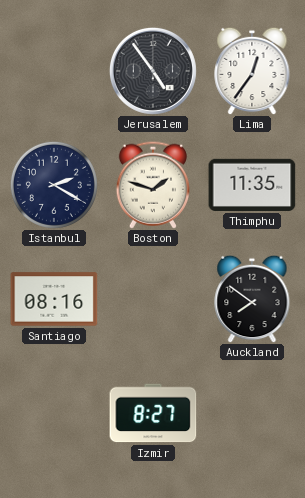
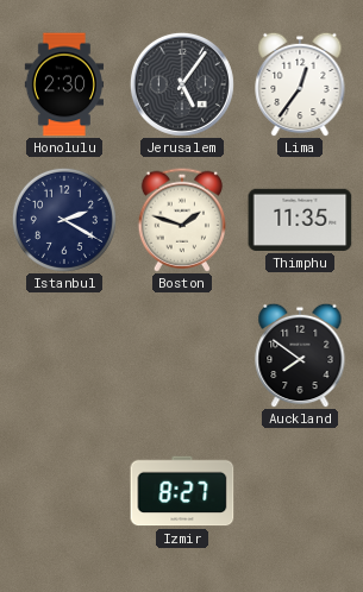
Honolulu: none -> 2:30
Jerusalem: 4:54 -> 5:06
Santiago: 08:16 -> none
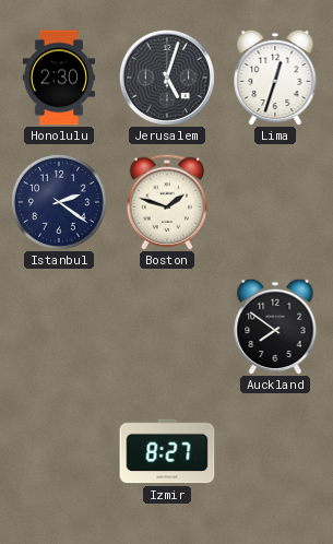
Jerusalem: 5:06 -> 5:03
Lima: 12:36 -> 12:33
Istanbul: 2:20 -> 2:21
Thimphu: 11:35 -> none
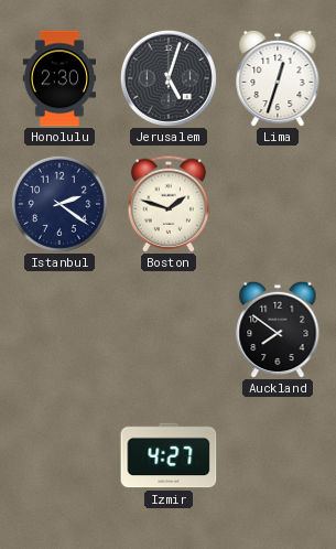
Izmir: 8:27 -> 4:27
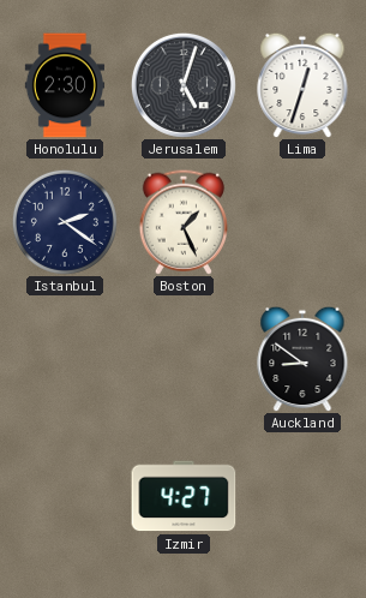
Boston: 1:48 -> 1:26
Auckland: 7:51 -> 8:51
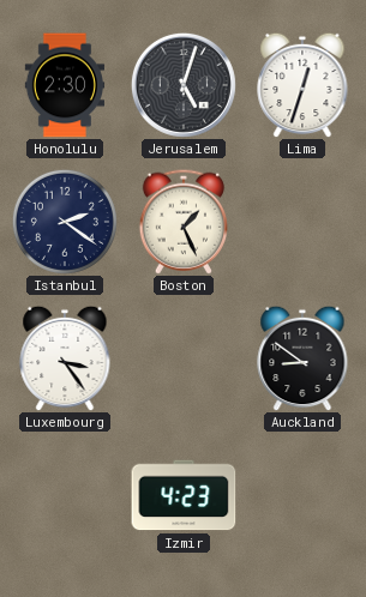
Luxembourg: none -> 3:24
Izmir: 4:27 -> 4:23
